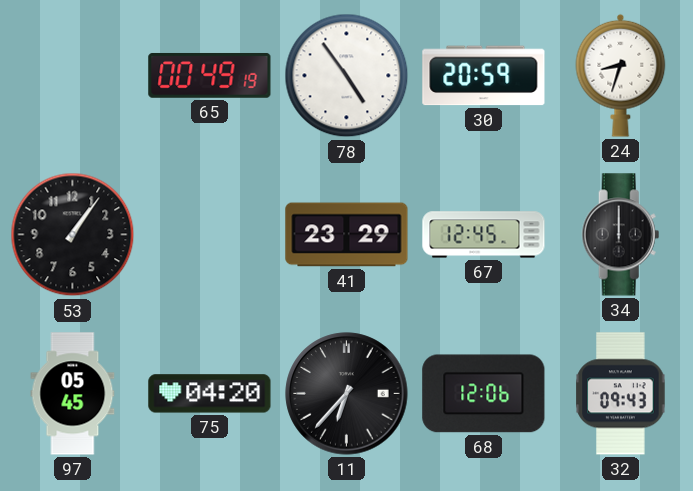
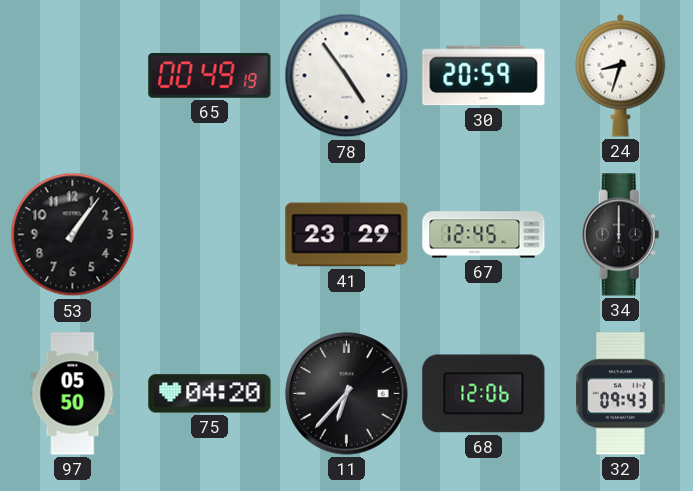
97: 05:45 -> 05:50
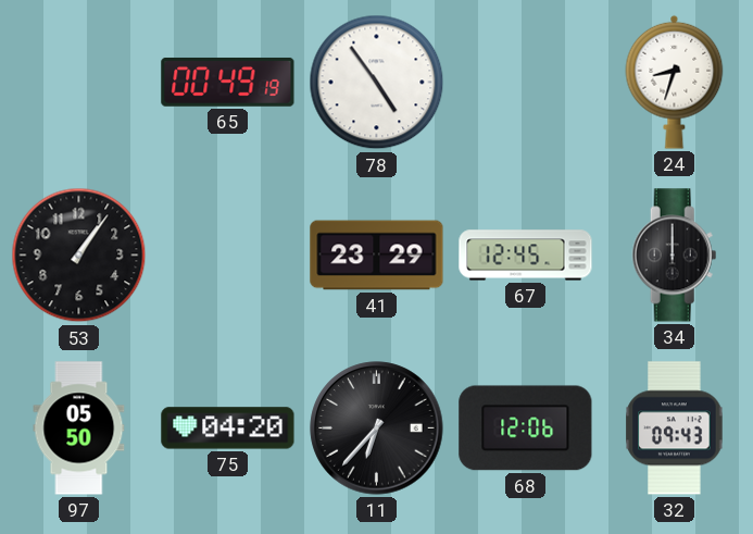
30: 20:59 -> none
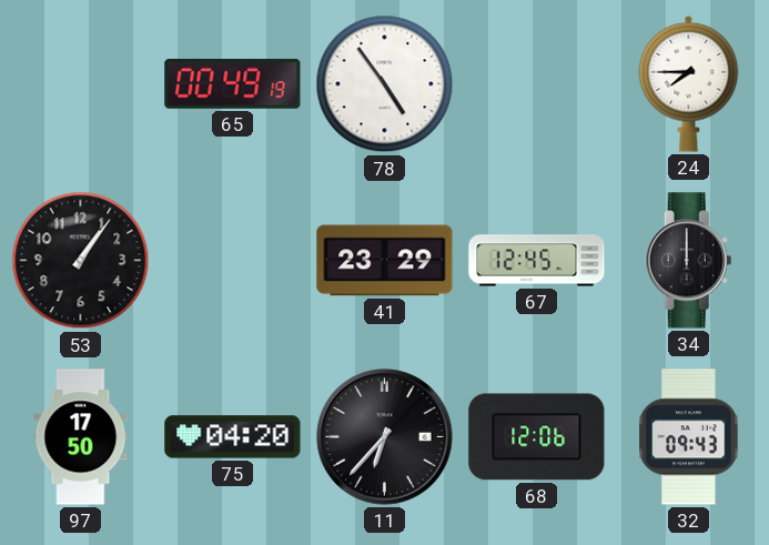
24: 8:33 -> 7:45
97: 05:50 -> 17:50
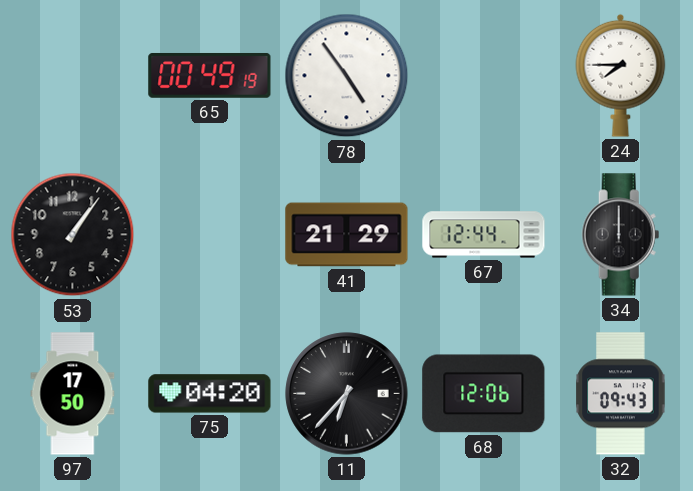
41: 23:29 -> 21:29
67: 12:45 -> 12:44
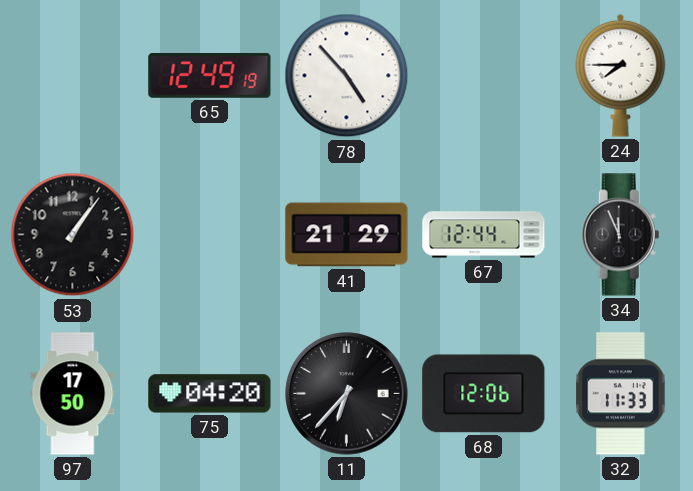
65: 00:49 -> 12:49
78: 4:54 -> 4:53
34: 12:00 -> 11:56
32: 09:43 -> 11:33
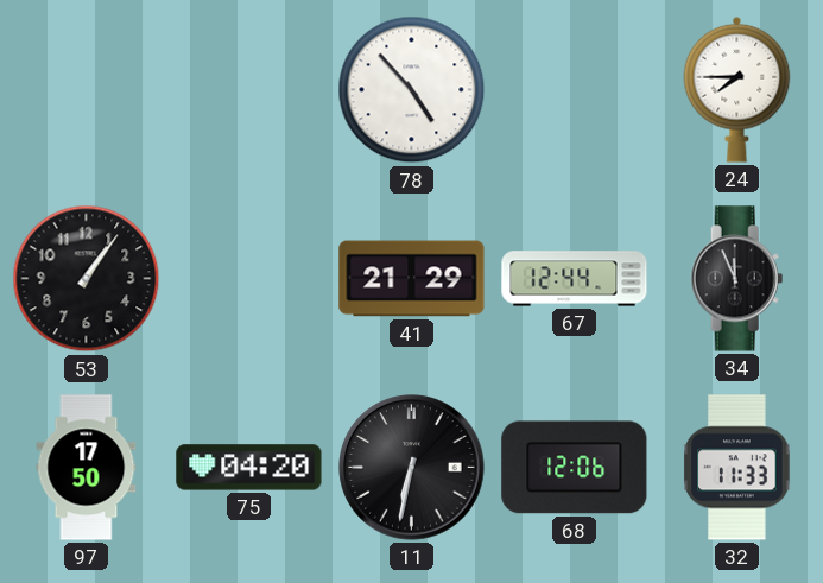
65: 12:49 -> none
11: 6:37 -> 6:32
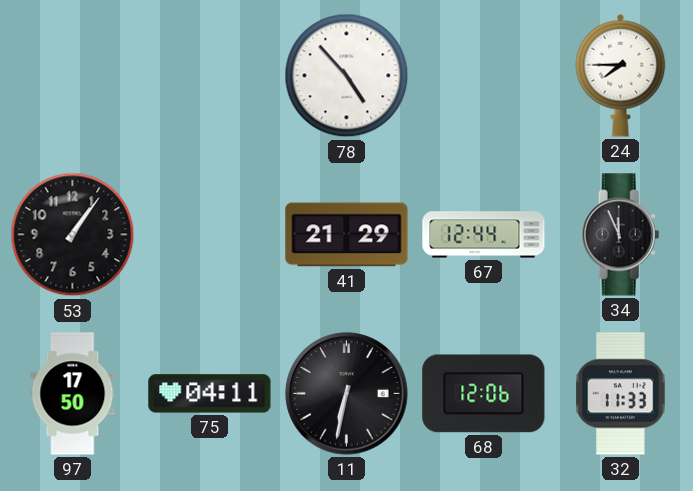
75: 04:20 -> 04:11
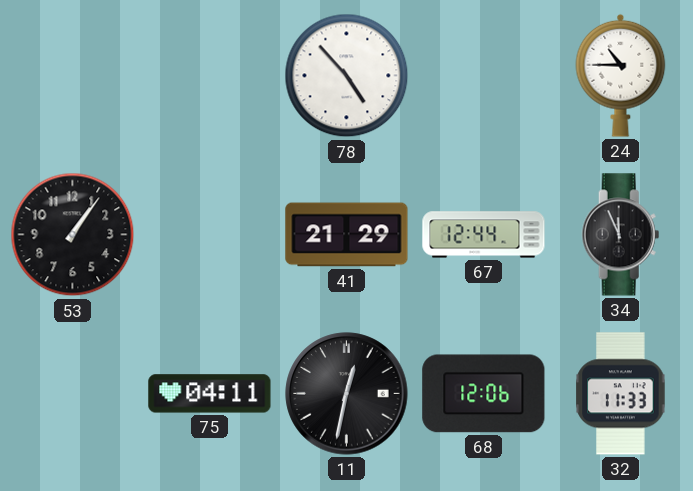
24: 7:45 -> 10:45
97: 17:50 -> none
11: 6:32 -> 12:32
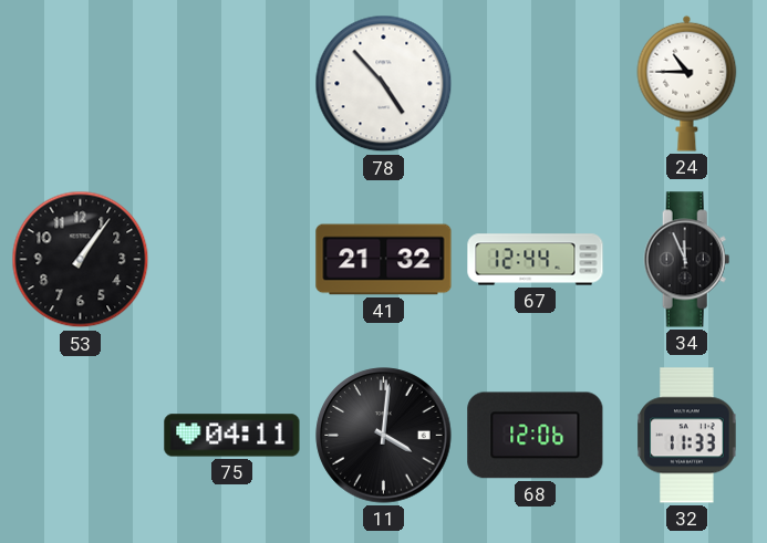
41: 21:29 -> 21:32
11: 12:32 -> 4:01
